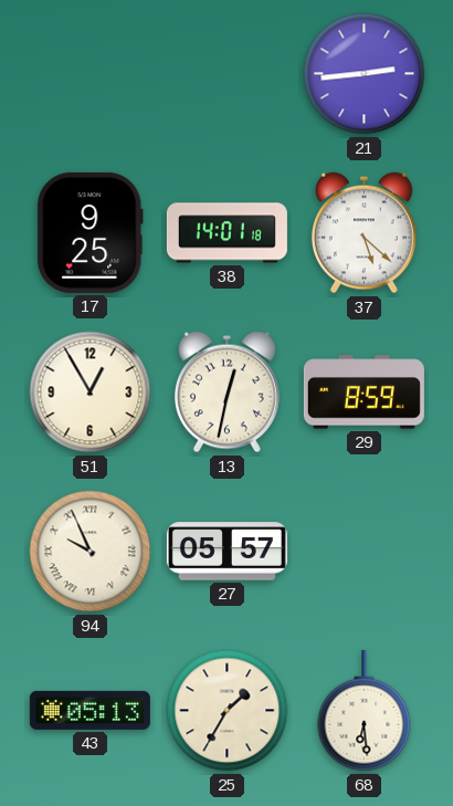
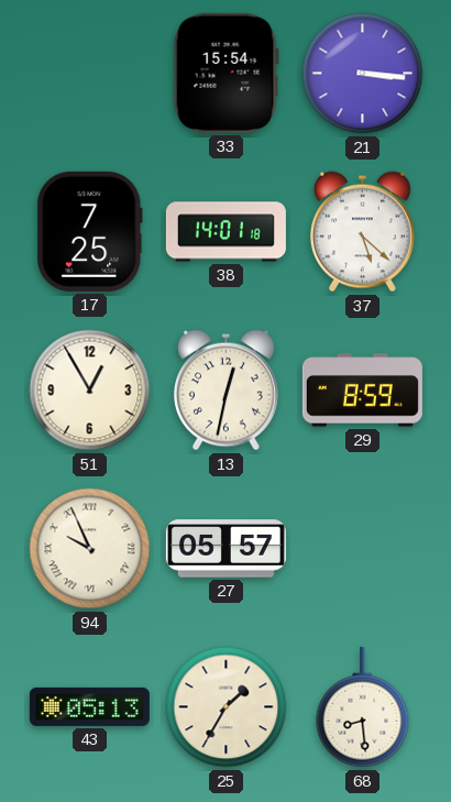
33: none -> 15:54
21: 2:44 -> 3:16
17: 9:25 -> 7:25
68: 6:29 -> 8:29
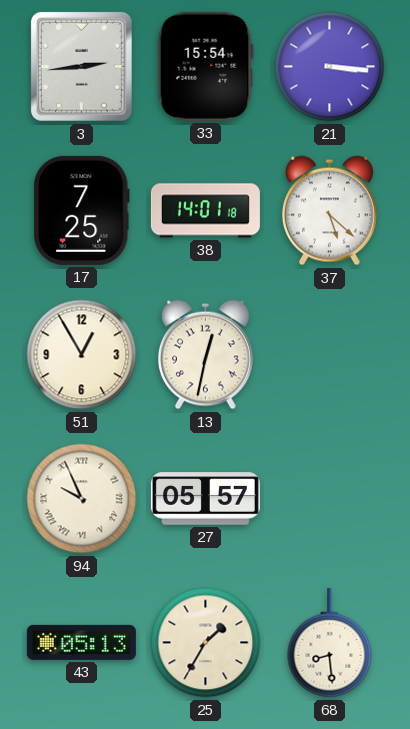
3: none -> 2:44
29: 8:59 -> none
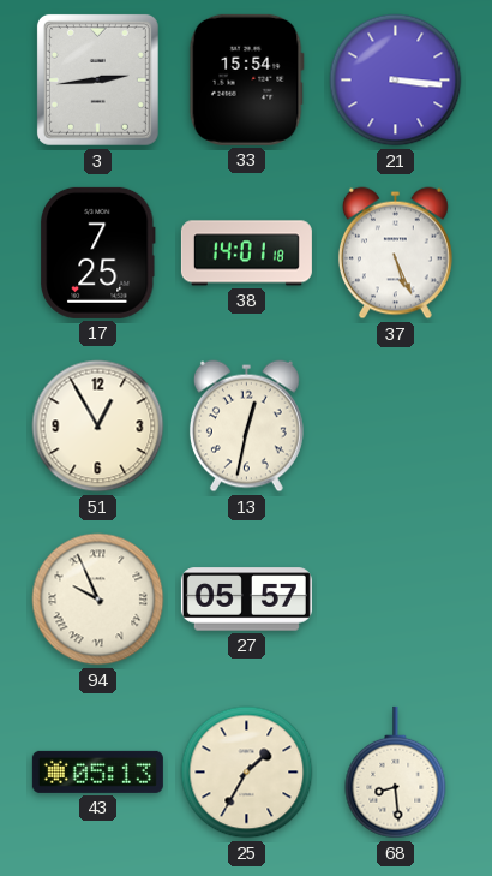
37: 5:22 -> 5:26
